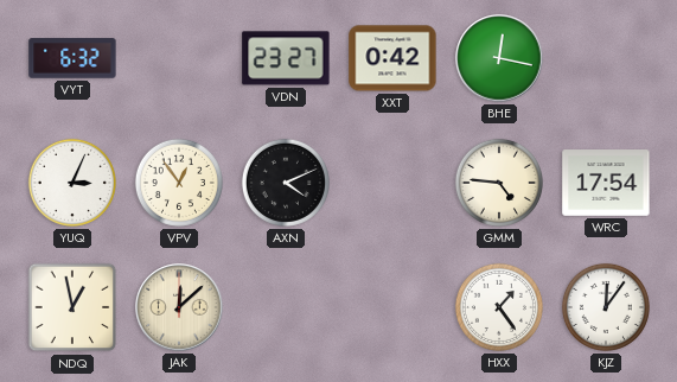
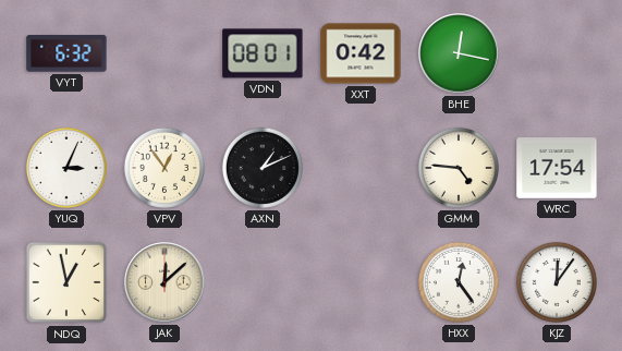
VDN: 23:27 -> 08:01
AXN: 4:11 -> 1:11
HXX: 1:24 -> 12:24
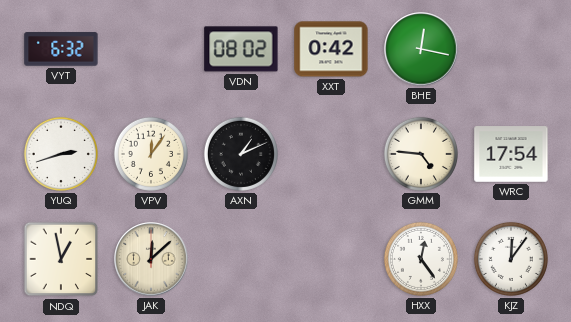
VDN: 08:01 -> 08:02
YUQ: 3:04 -> 2:42
VPV: 12:54 -> 12:06
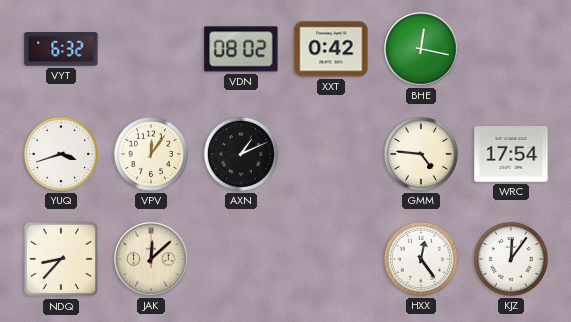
YUQ: 2:42 -> 3:42
NDQ: 12:58 -> 8:37
